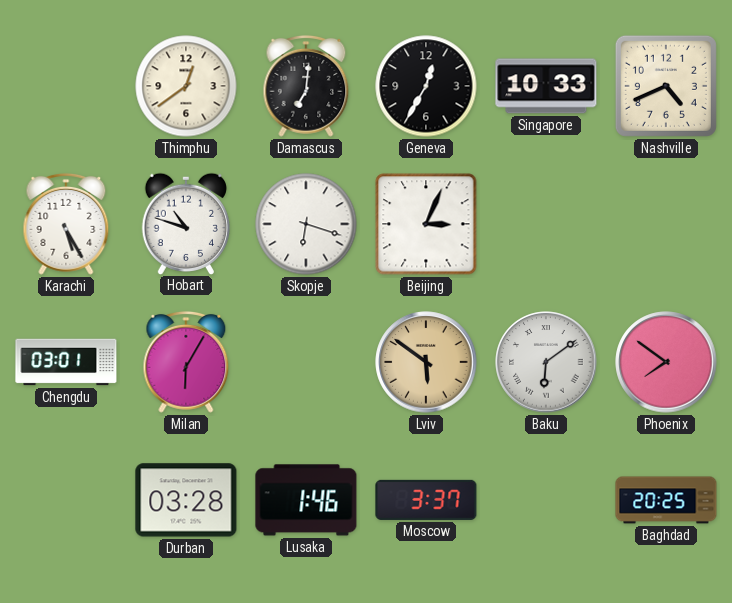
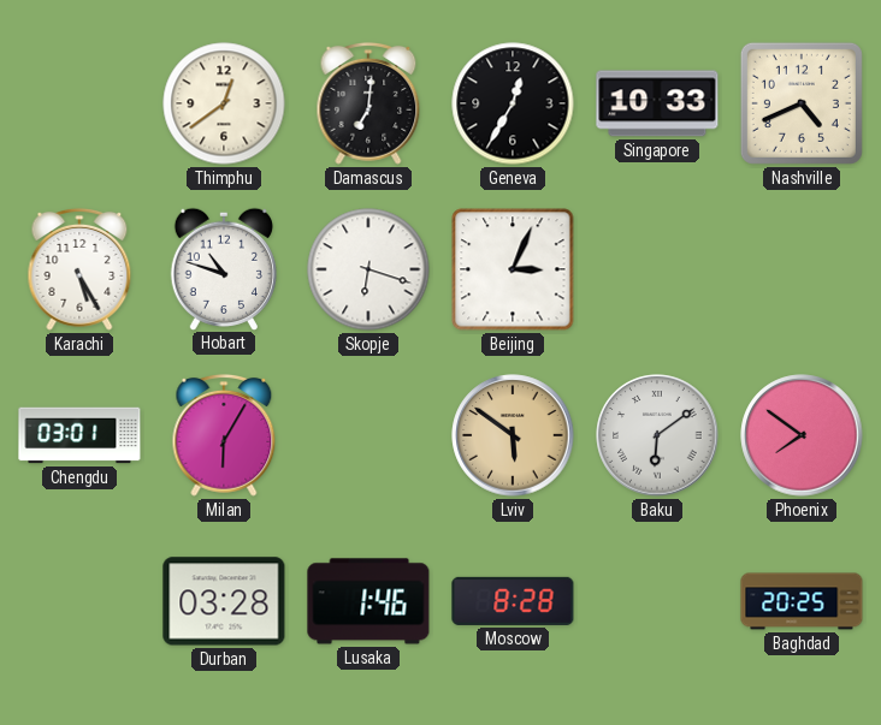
Moscow: 3:37 -> 8:28
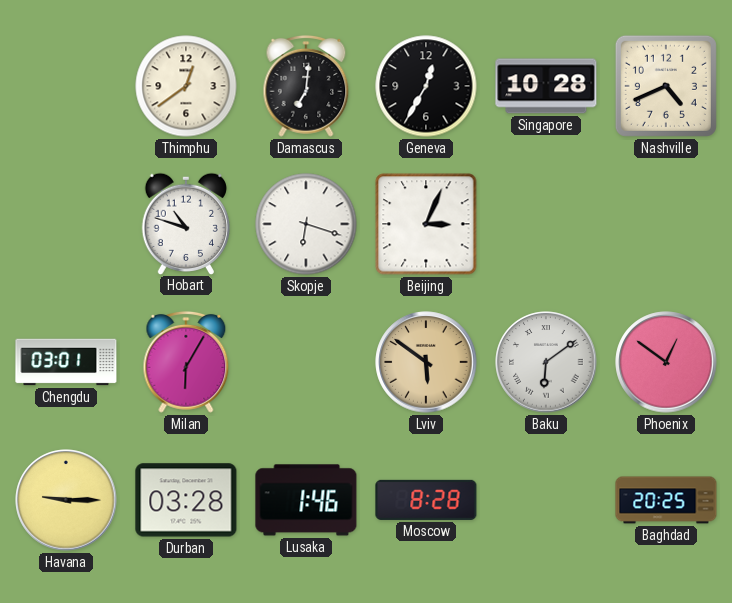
Singapore: 10:33 -> 10:28
Karachi: 5:25 -> none
Phoenix: 7:51 -> 12:51
Havana: none -> 9:15
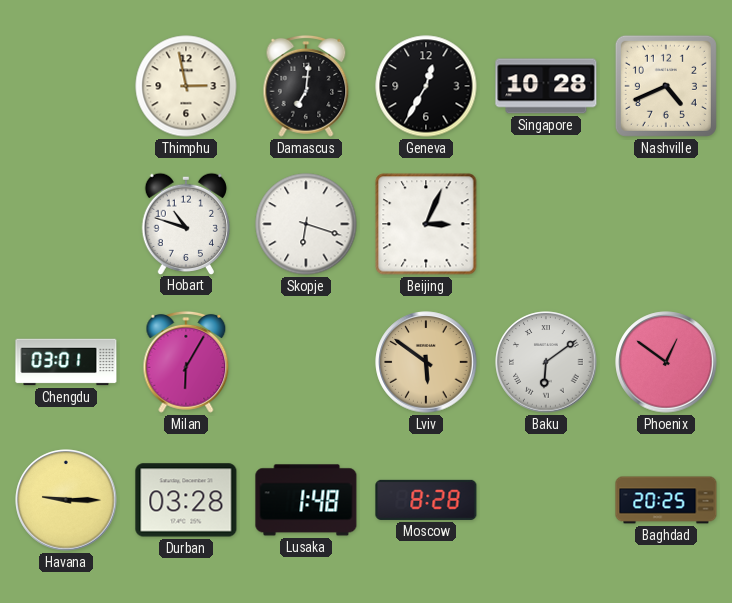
Thimphu: 12:39 -> 2:58
Lusaka: 1:46 -> 1:48
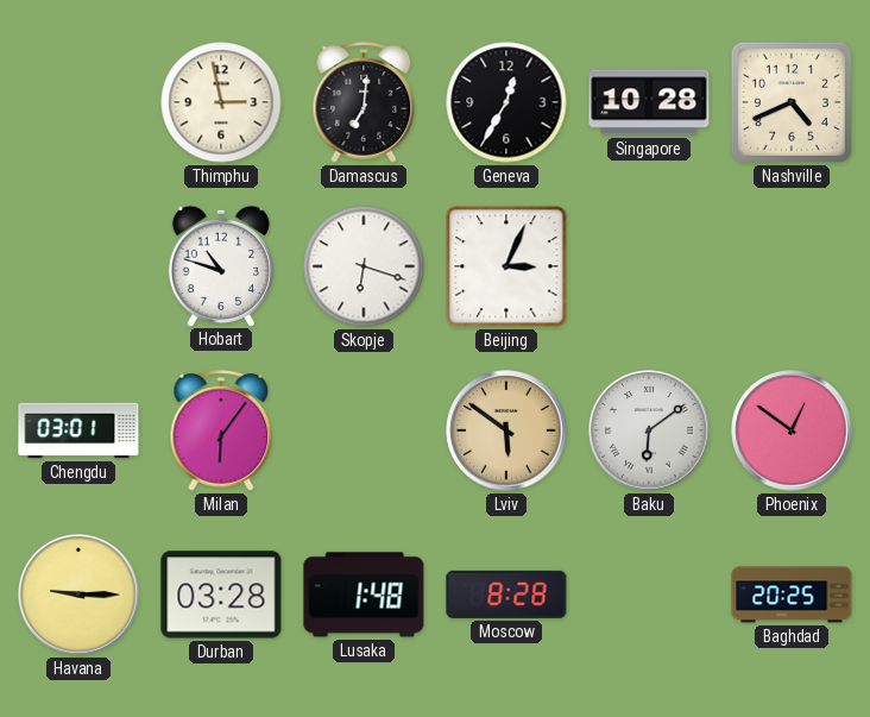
Milan: 6:05 -> 6:06
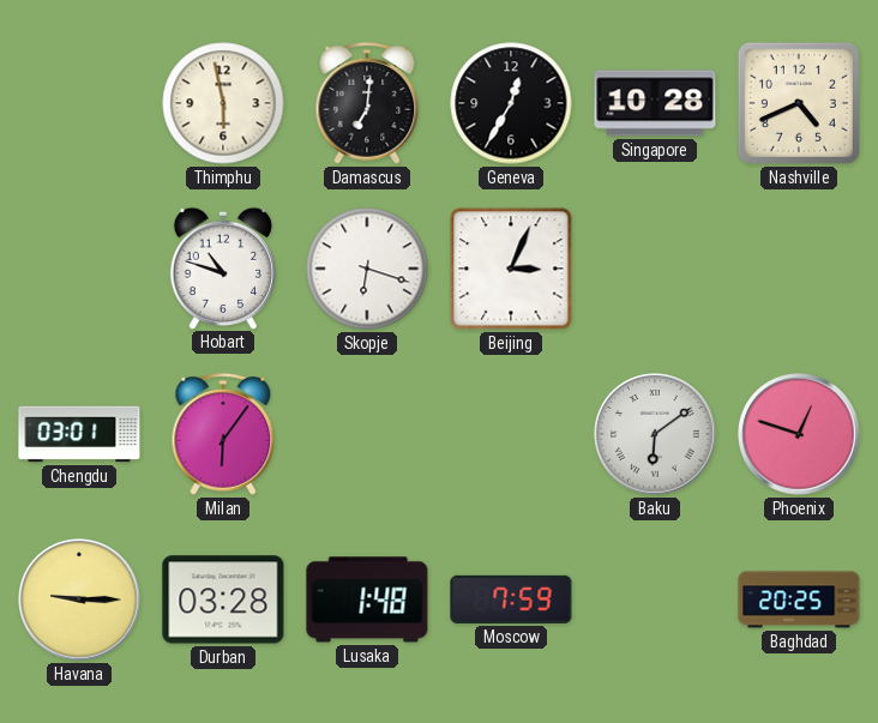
Thimphu: 2:58 -> 5:58
Lviv: 5:51 -> none
Phoenix: 12:51 -> 12:48
Moscow: 8:28 -> 7:59
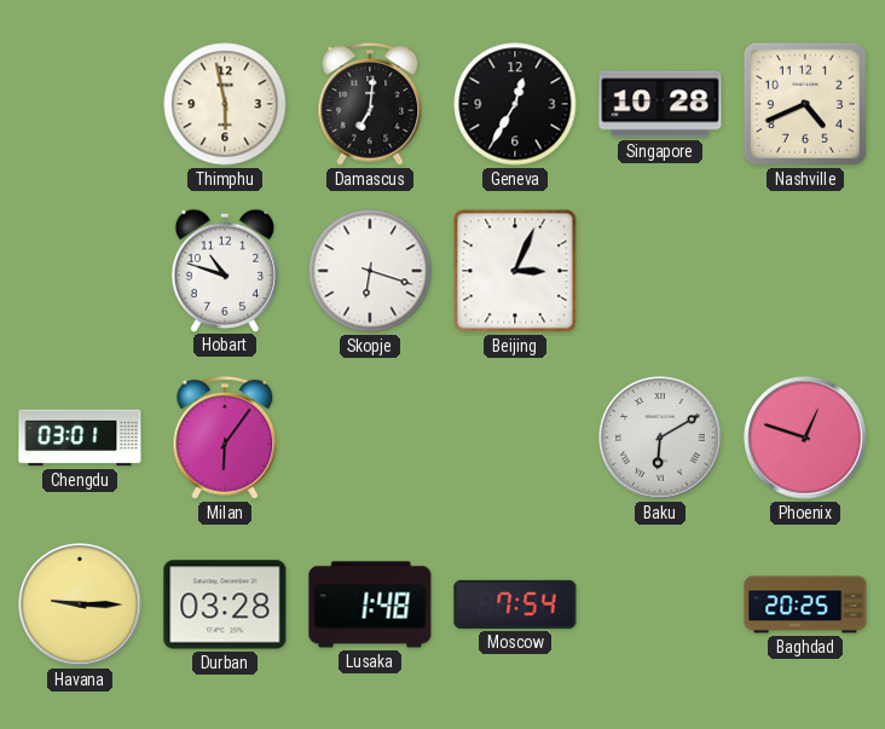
Baku: 6:09 -> 6:10
Moscow: 7:59 -> 7:54
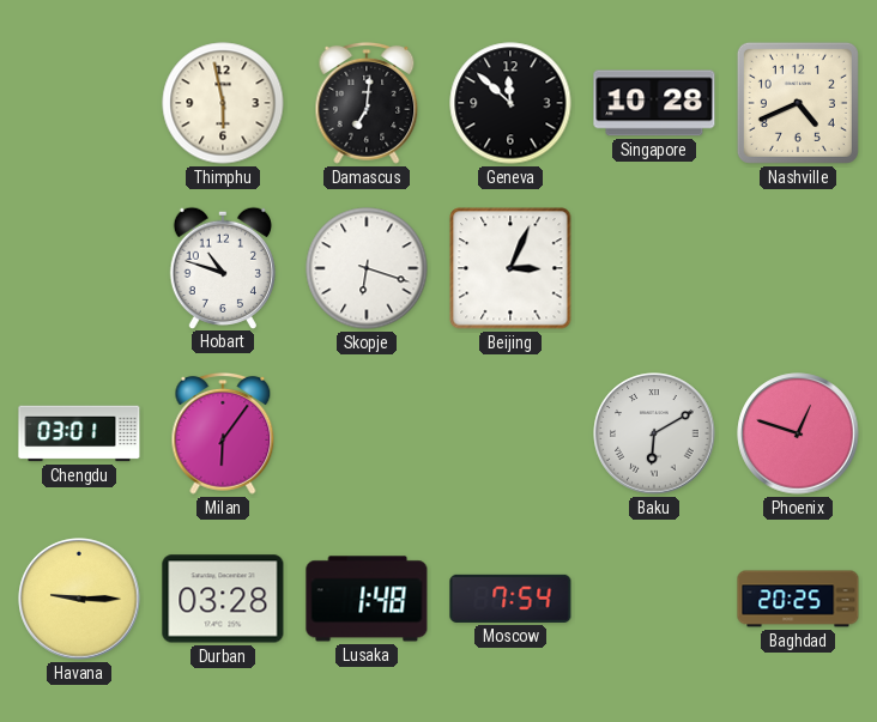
Geneva: 12:35 -> 11:52
